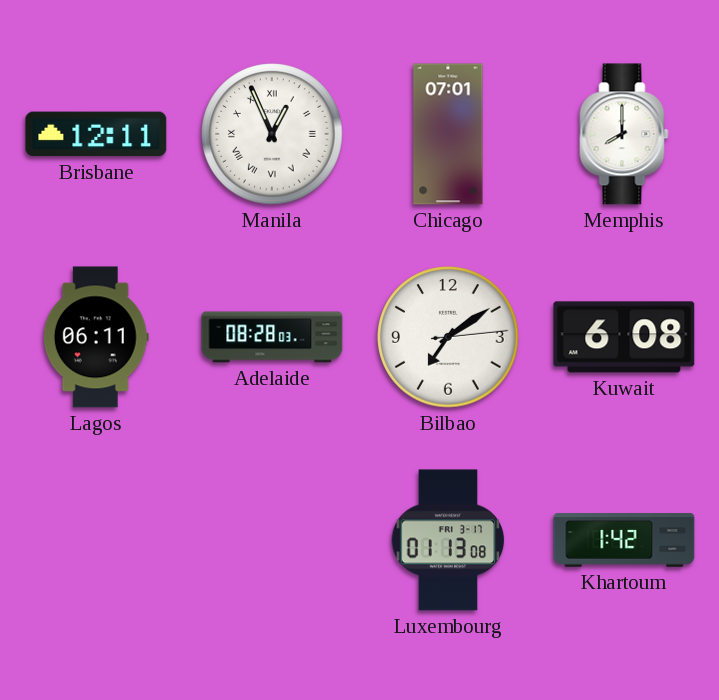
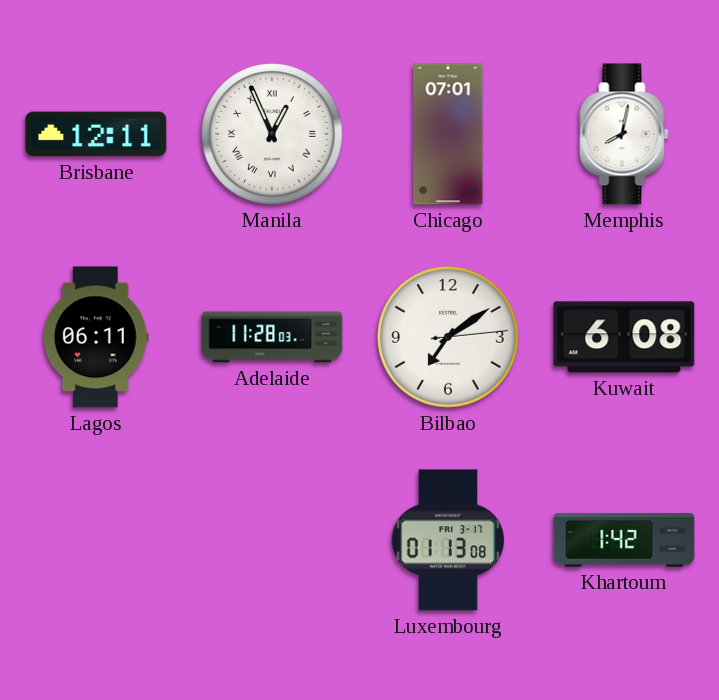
Memphis: 8:00 -> 8:02
Adelaide: 08:28 -> 11:28
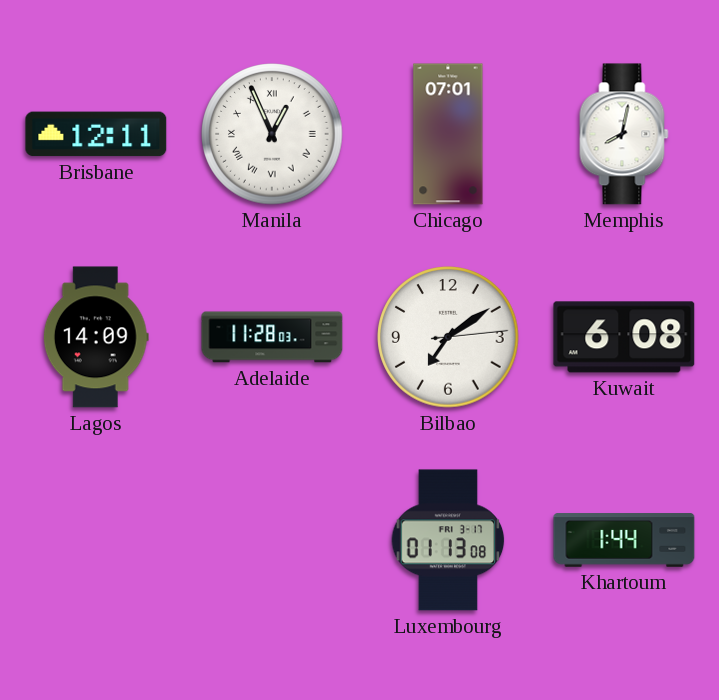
Lagos: 06:11 -> 14:09
Khartoum: 1:42 -> 1:44
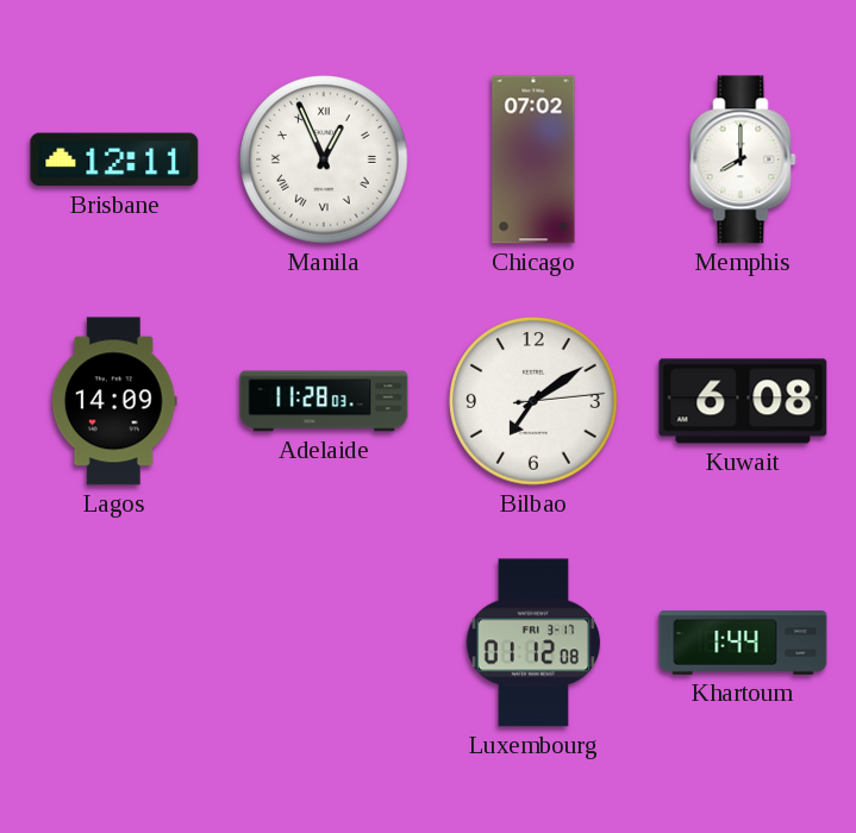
Chicago: 07:01 -> 07:02
Memphis: 8:02 -> 8:00
Luxembourg: 01:13 -> 01:12
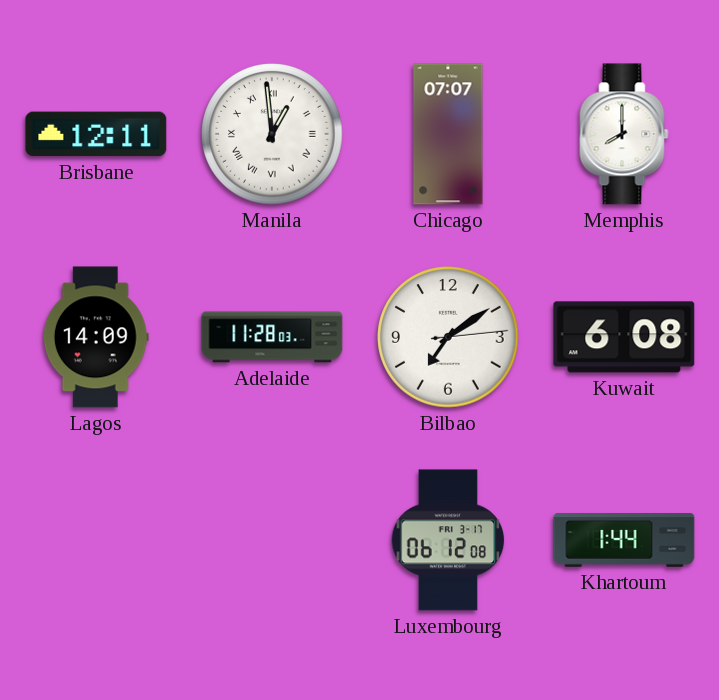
Manila: 12:56 -> 12:59
Chicago: 07:02 -> 07:07
Luxembourg: 01:12 -> 06:12
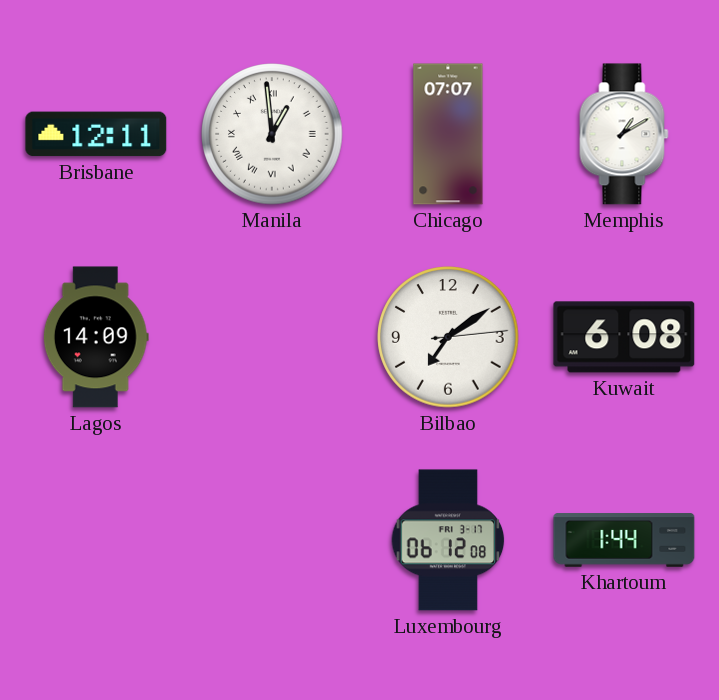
Memphis: 8:00 -> 1:10
Adelaide: 11:28 -> none
